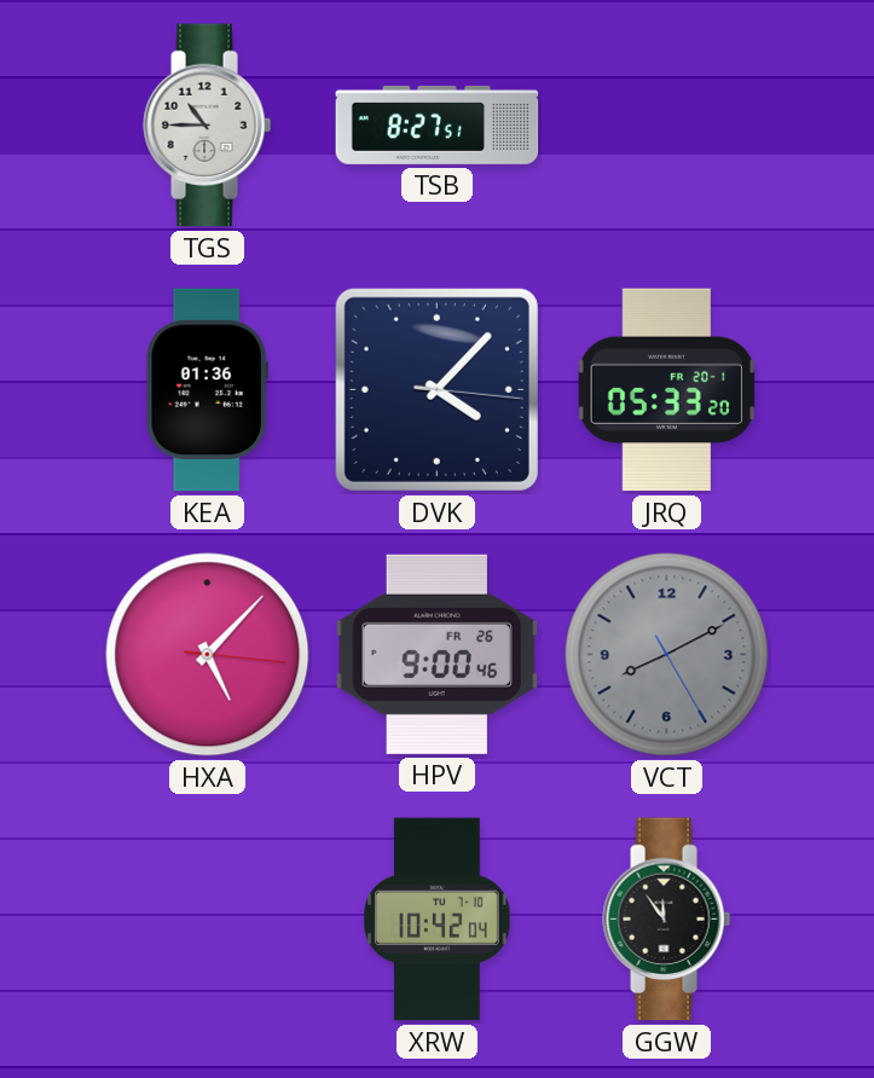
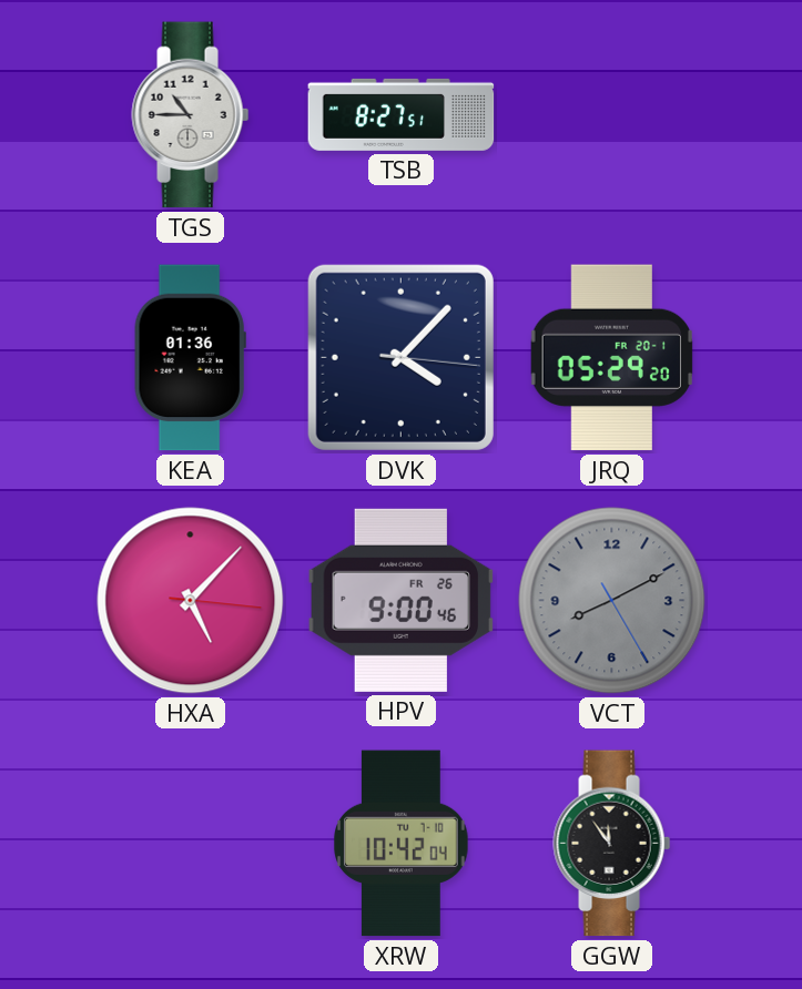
JRQ: 05:33 -> 05:29
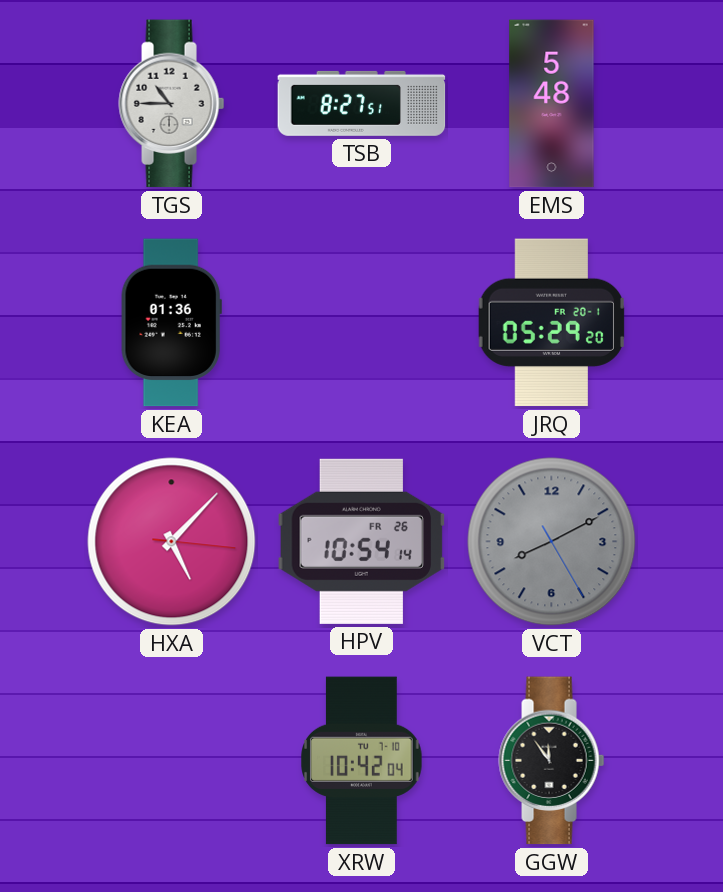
EMS: none -> 5:48
DVK: 4:07 -> none
HPV: 9:00 -> 10:54
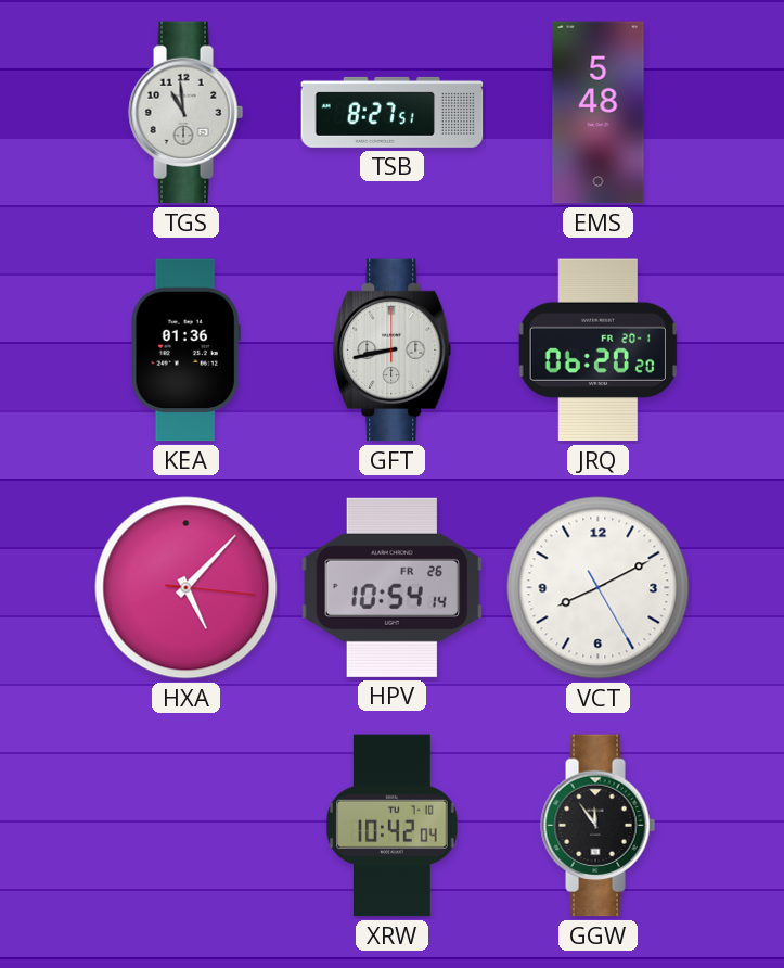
TGS: 10:45 -> 10:59
GFT: none -> 8:43
JRQ: 05:29 -> 06:20
VCT dial: grey -> white
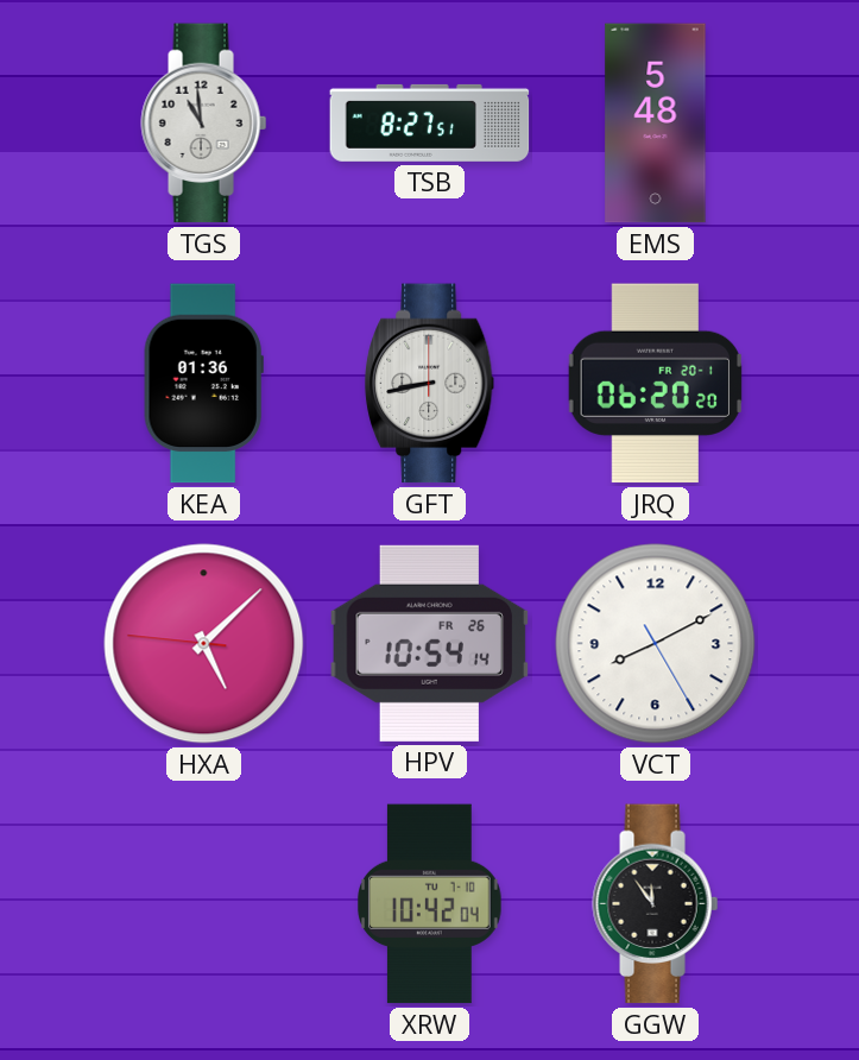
HXA: 5:07:16 -> 5:07:46
